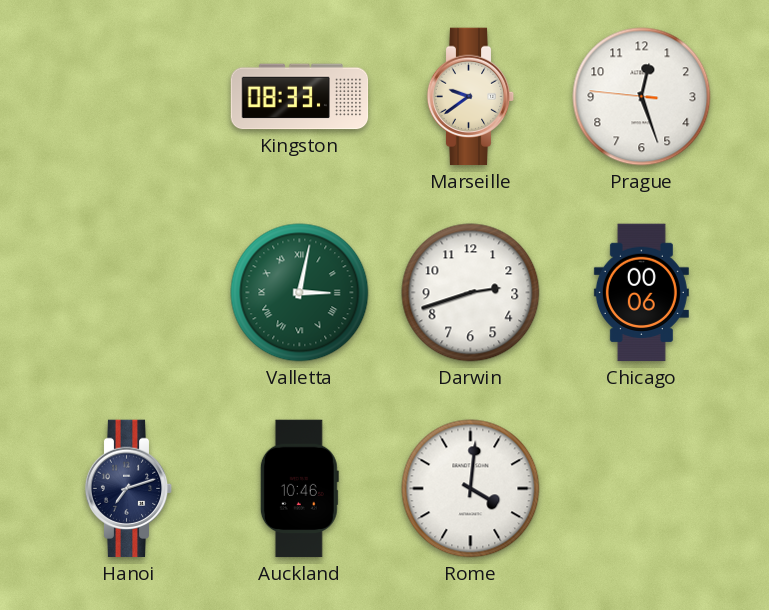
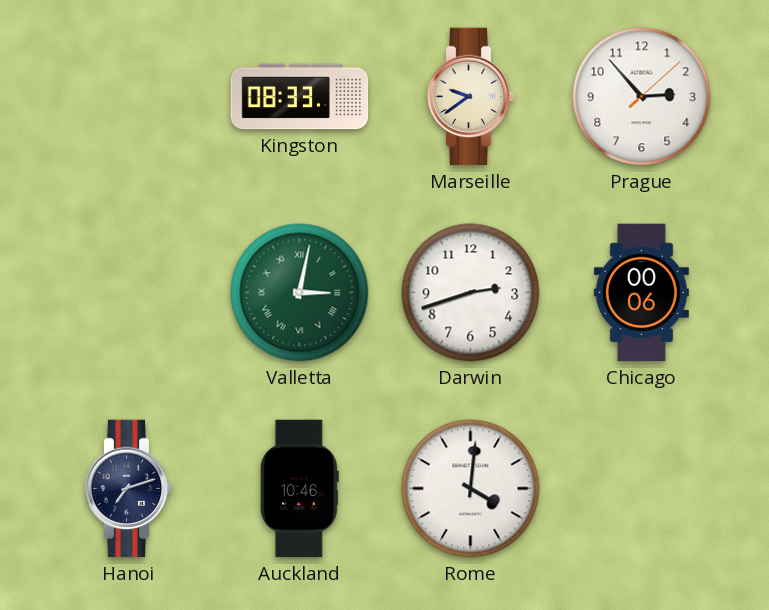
Prague: 12:26 -> 2:53
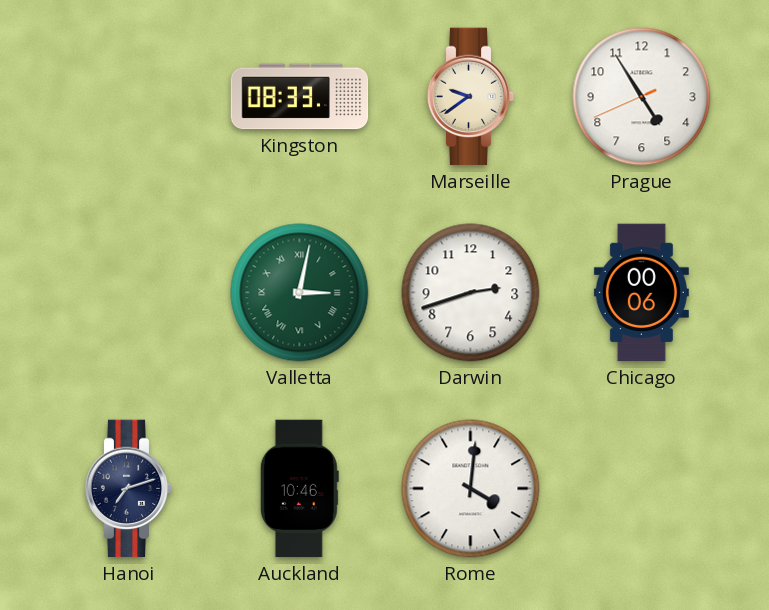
Prague: 2:53 -> 4:54
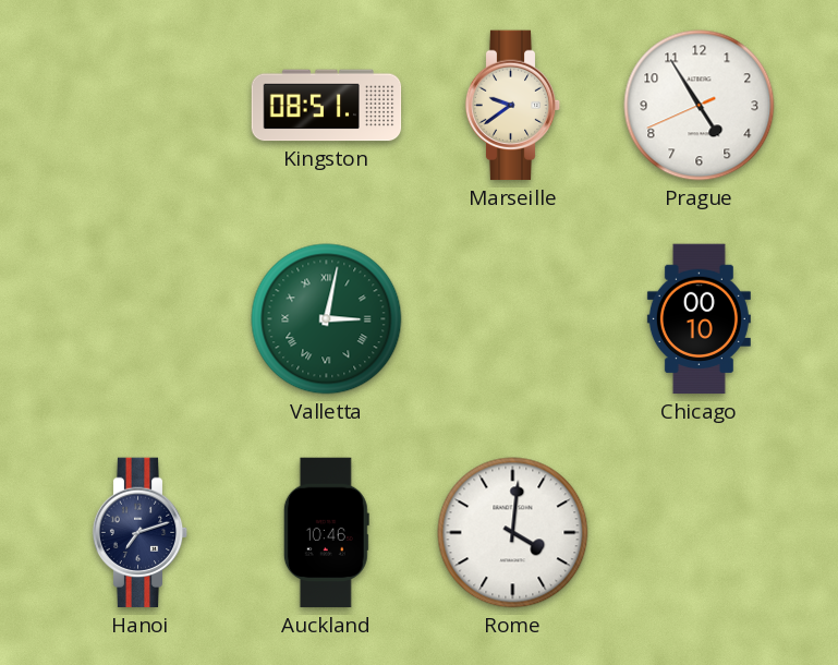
Kingston: 08:33 -> 08:51
Darwin: 2:42 -> none
Chicago: 00:06 -> 00:10
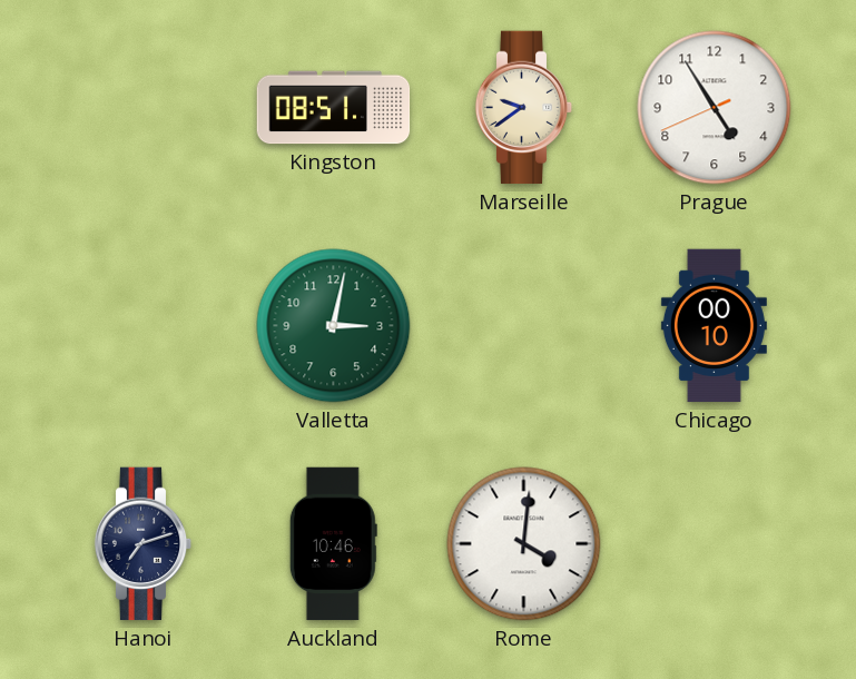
Valletta numerals: Roman -> Arabic
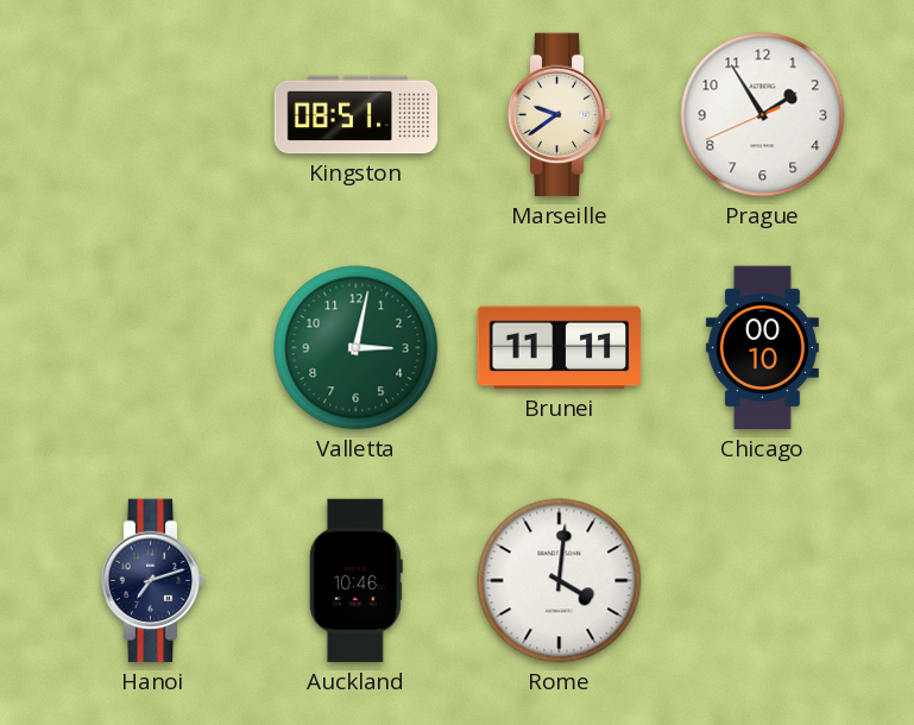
Prague: 4:54 -> 1:54
Brunei: none -> 11:11
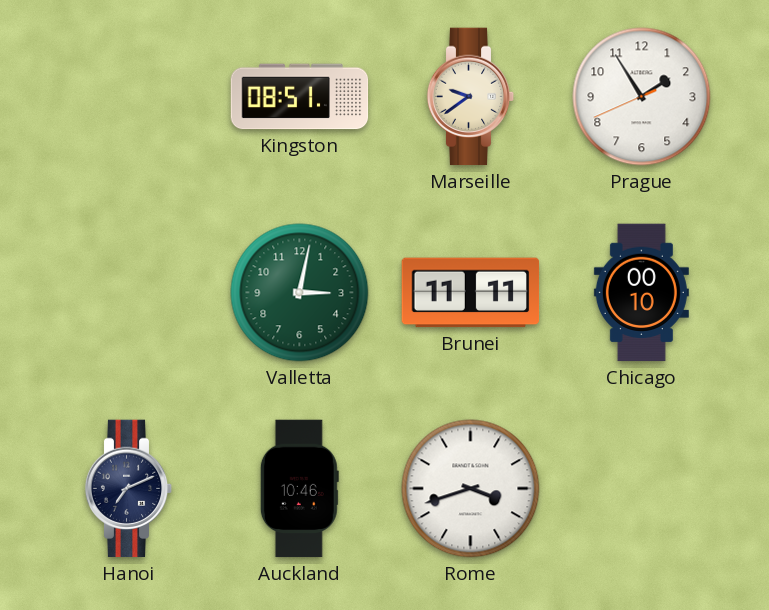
Hanoi: 7:12 -> 7:11
Rome: 4:01 -> 3:42
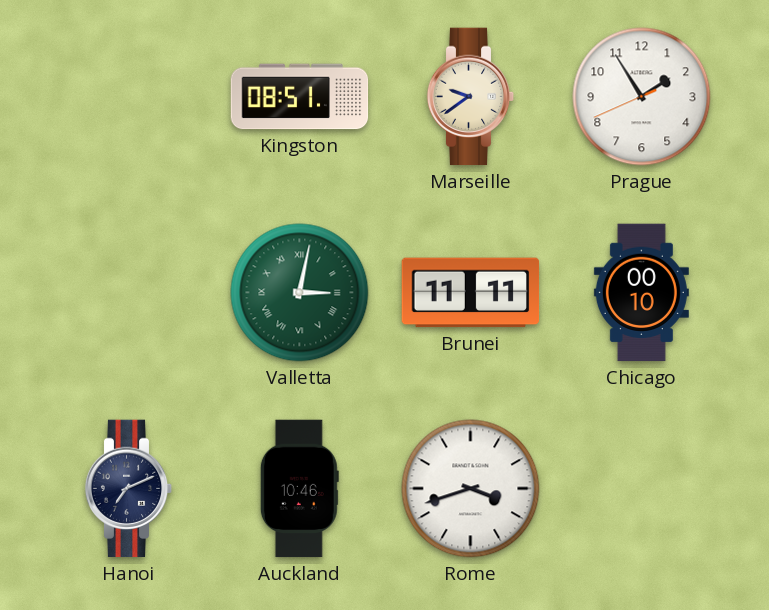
Valletta numerals: Arabic -> Roman
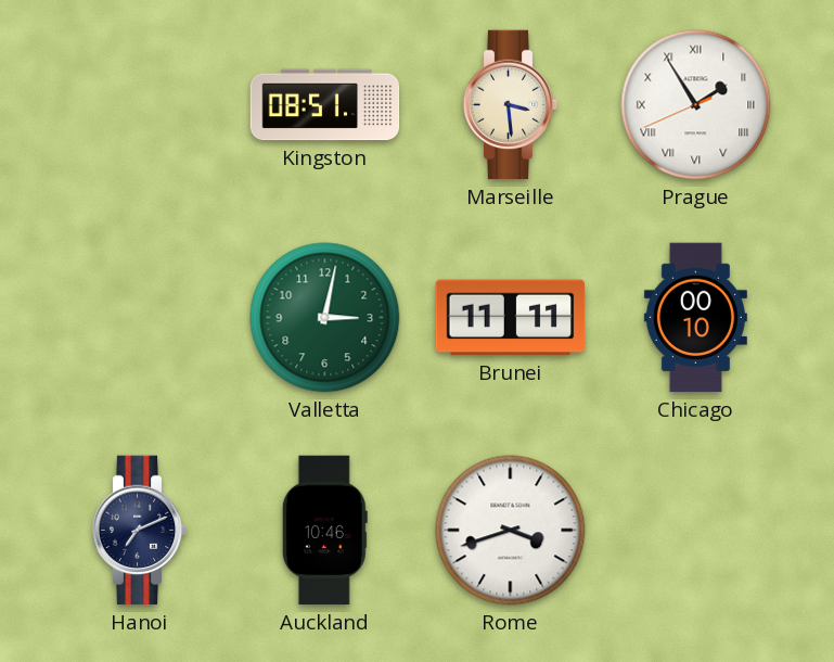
Marseille: 9:39 -> 3:29
Prague numerals: Arabic -> Roman
Valletta numerals: Roman -> Arabic
